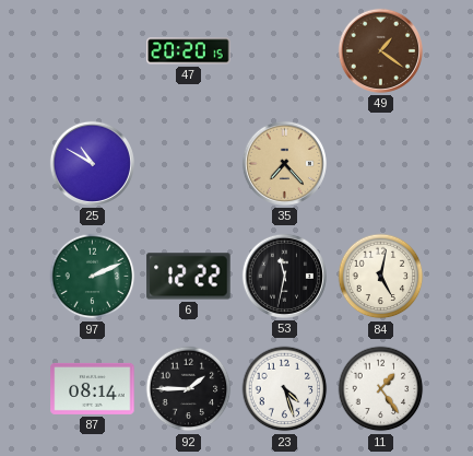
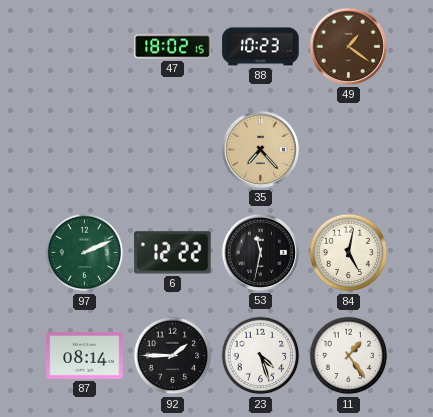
47: 20:20 -> 18:02
88: none -> 10:23
25: 10:50 -> none
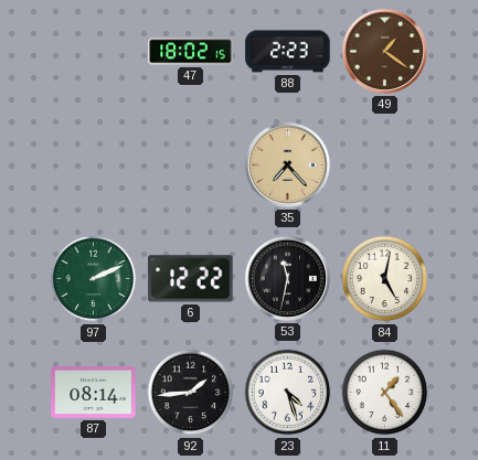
88: 10:23 -> 2:23
92: 1:45 -> 1:44
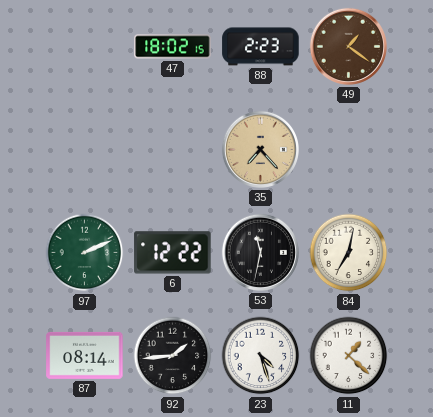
84: 5:02 -> 7:02
11: 1:24 -> 1:22
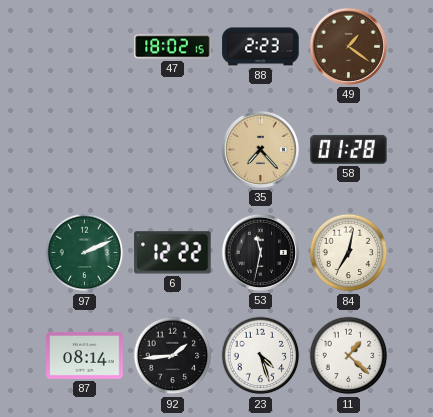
58: none -> 01:28
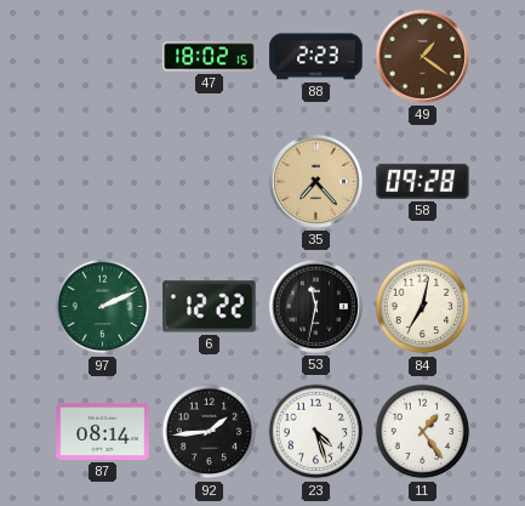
58: 01:28 -> 09:28
11: 1:22 -> 1:24
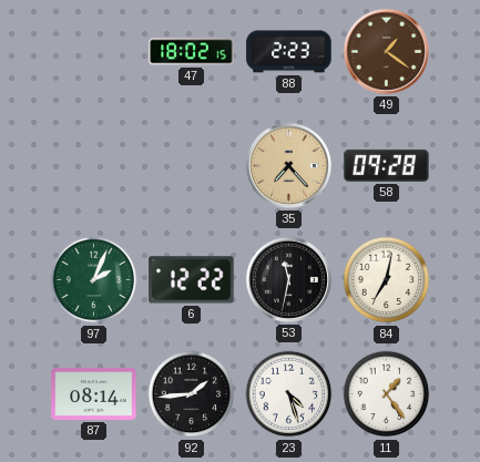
97: 2:11 -> 2:04
